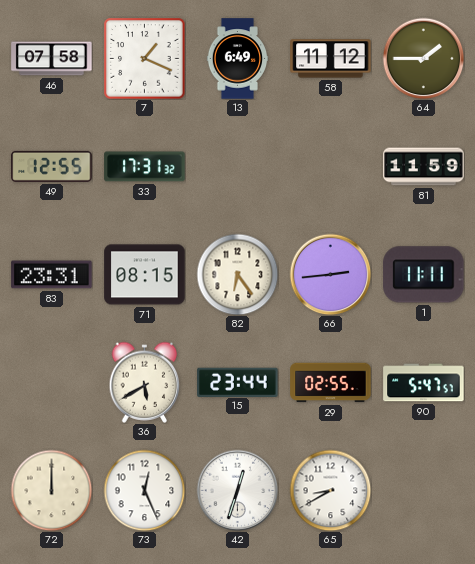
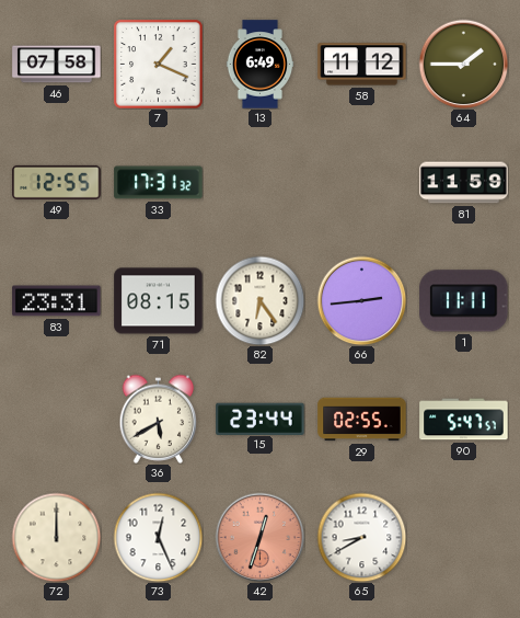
42 dial: white -> salmon
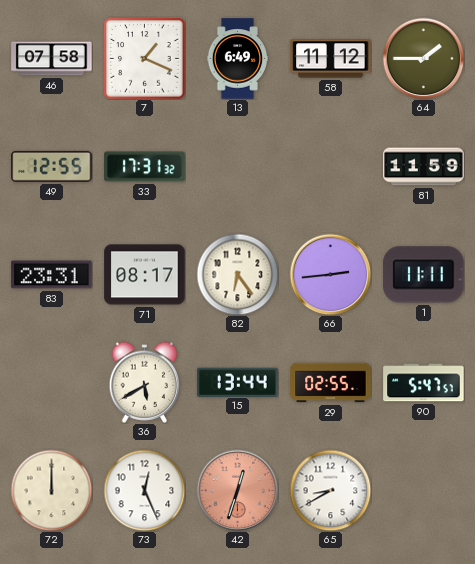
71: 08:15 -> 08:17
15: 23:44 -> 13:44
